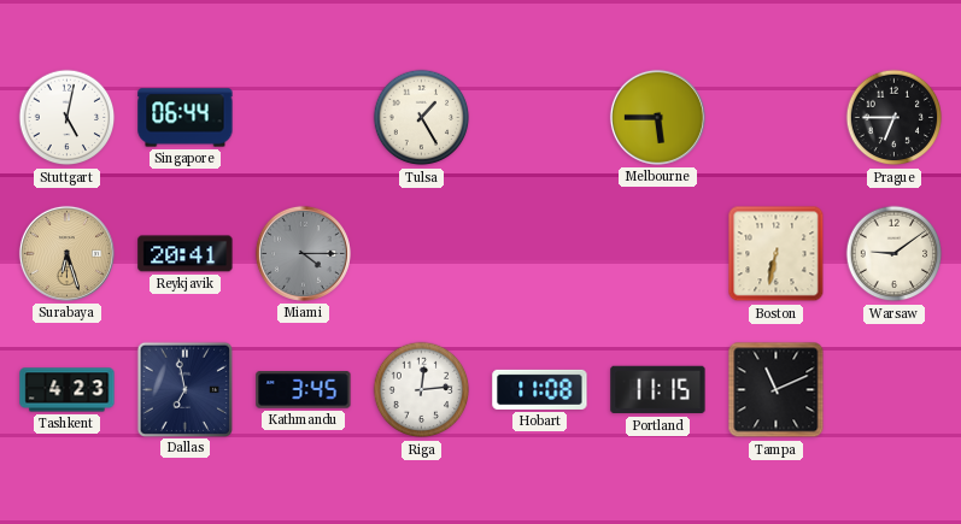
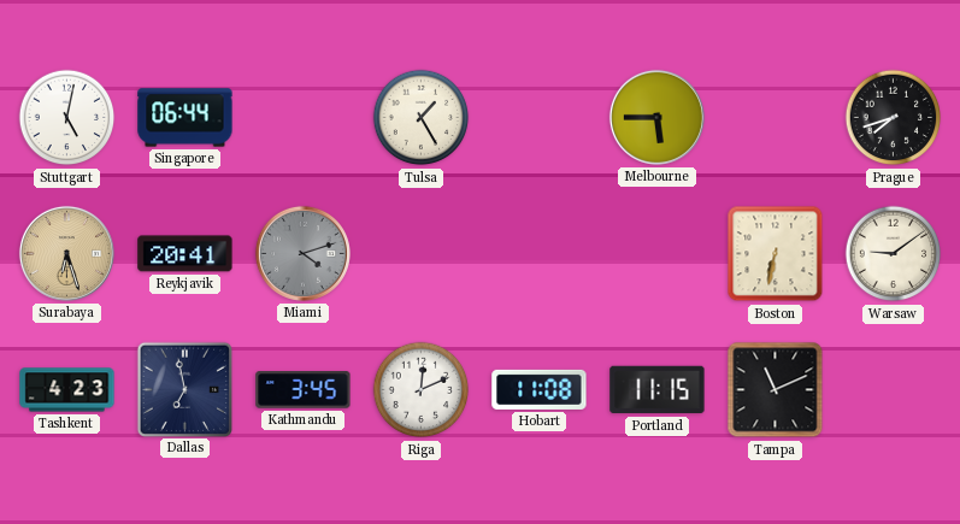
Prague: 6:45 -> 7:42
Miami: 4:15 -> 4:12
Riga: 12:14 -> 12:11
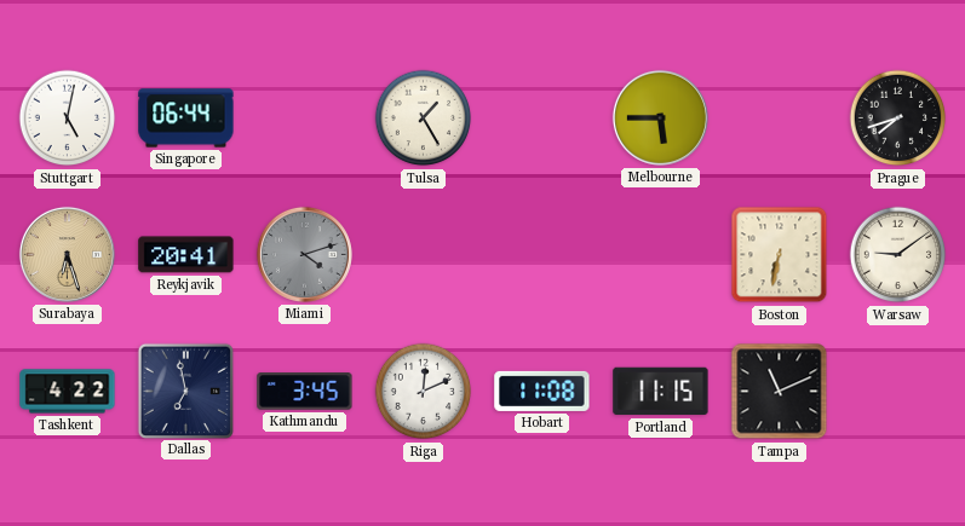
Tashkent: 4:23 -> 4:22
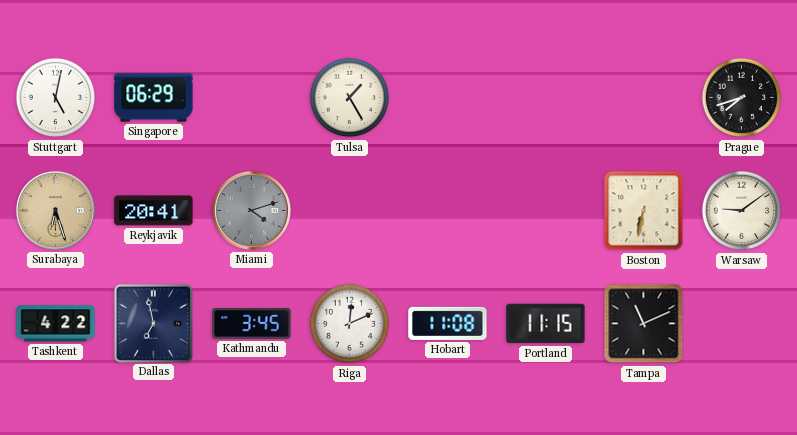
Singapore: 06:44 -> 06:29
Melbourne: 5:45 -> none
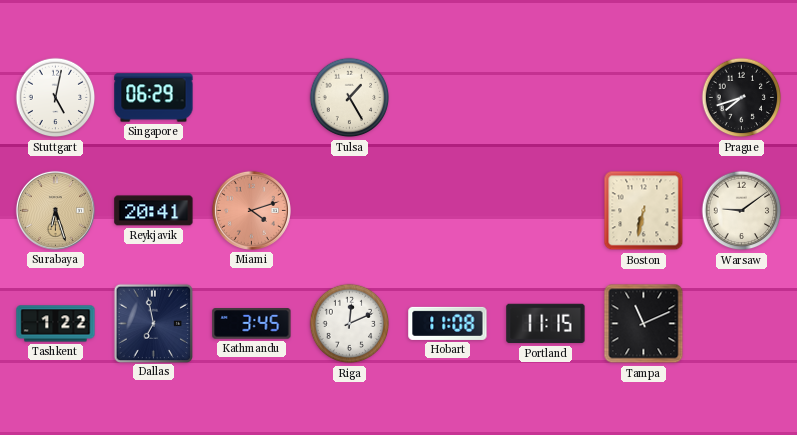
Miami dial: grey -> salmon
Tashkent: 4:22 -> 1:22
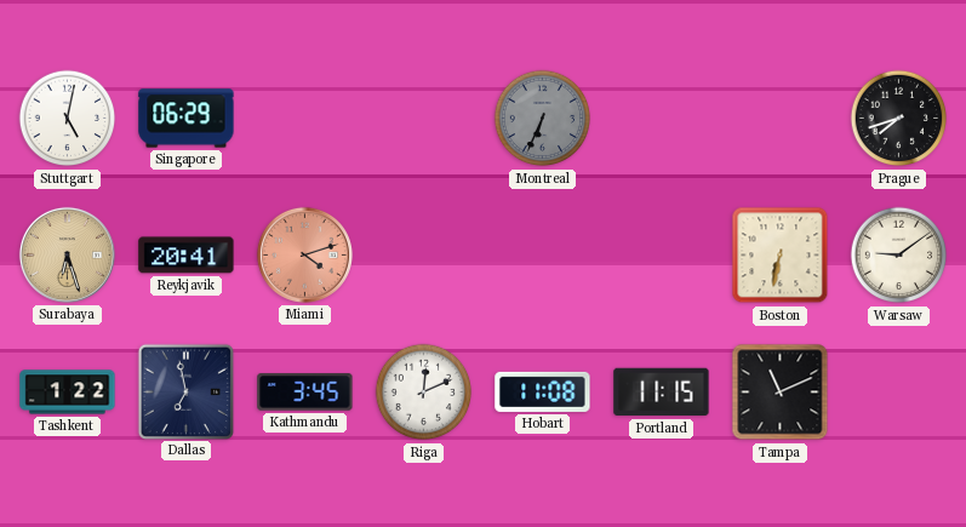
Tulsa: 1:25 -> none
Montreal: none -> 6:34
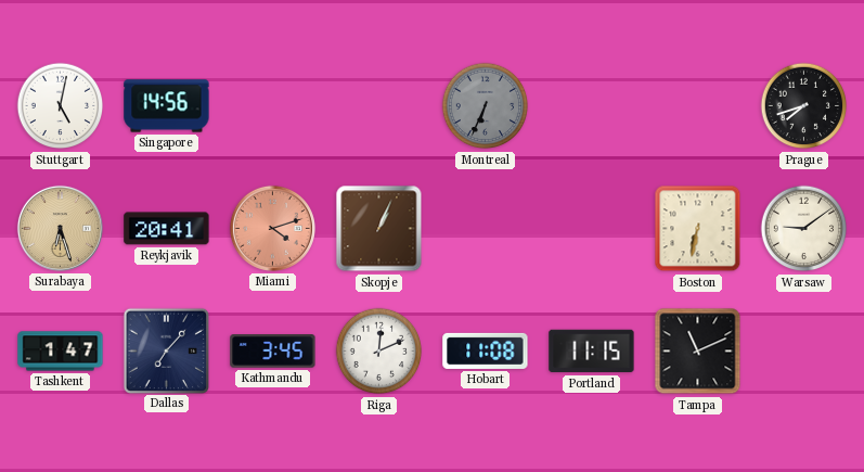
Singapore: 06:29 -> 14:56
Skopje: none -> 1:04
Tashkent: 1:22 -> 1:47
Dallas: 6:58 -> 7:07
